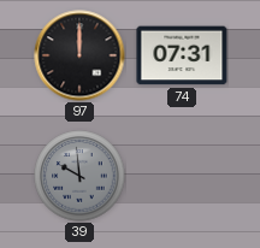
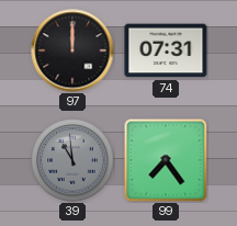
39: 9:59 -> 10:59
99: none -> 7:24
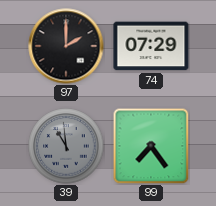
97: 12:00 -> 2:00
74: 07:31 -> 07:29
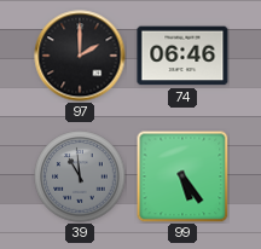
74: 07:29 -> 06:46
99: 7:24 -> 5:24
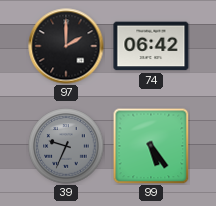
74: 06:46 -> 06:42
39: 10:59 -> 9:34
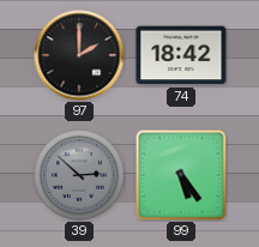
74: 06:42 -> 18:42
39: 9:34 -> 2:52
